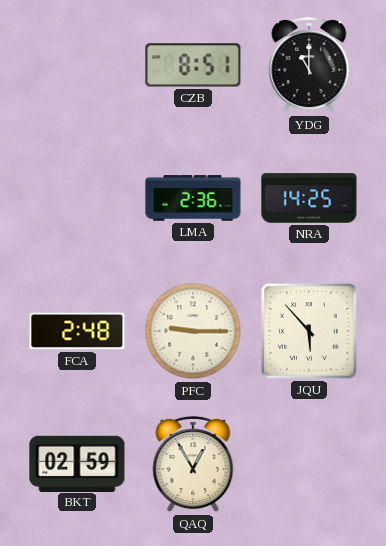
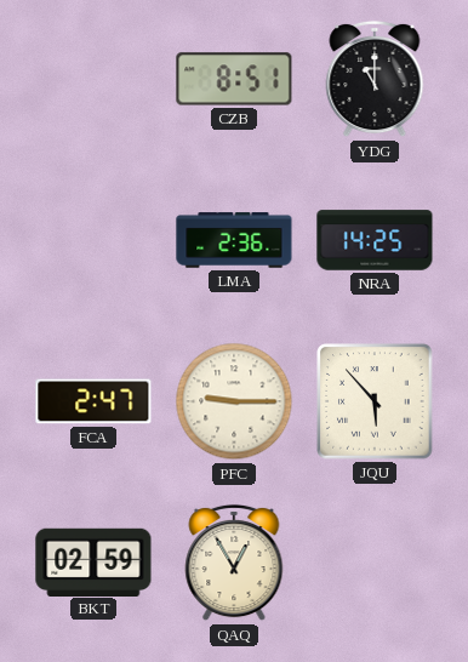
FCA: 2:48 -> 2:47
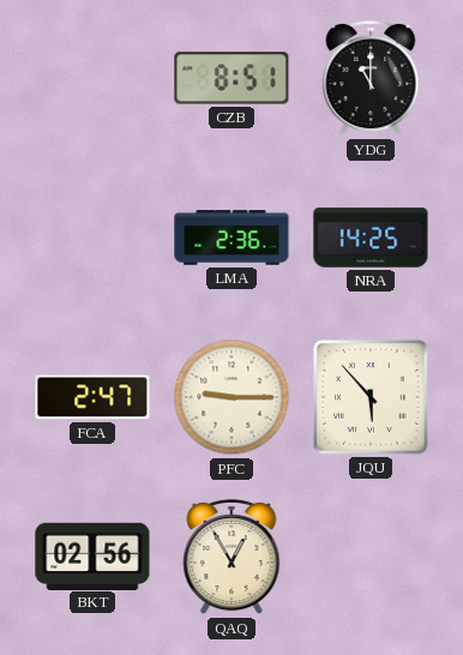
BKT: 02:59 -> 02:56
